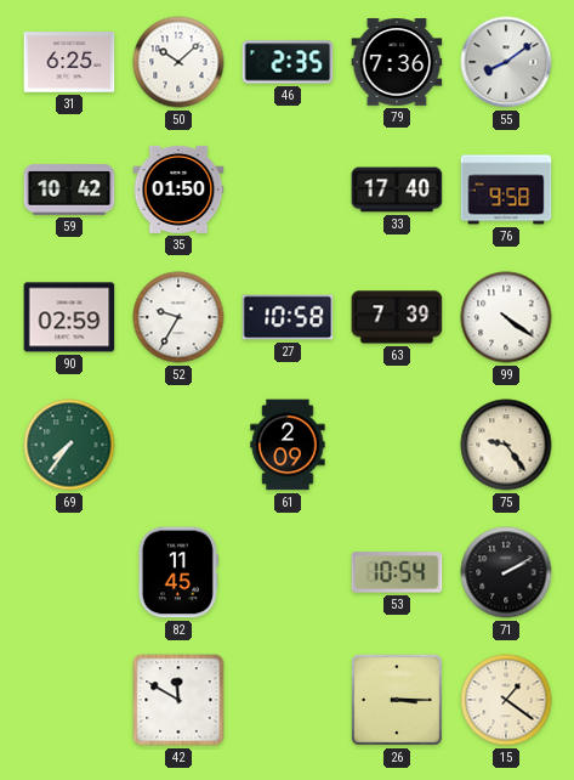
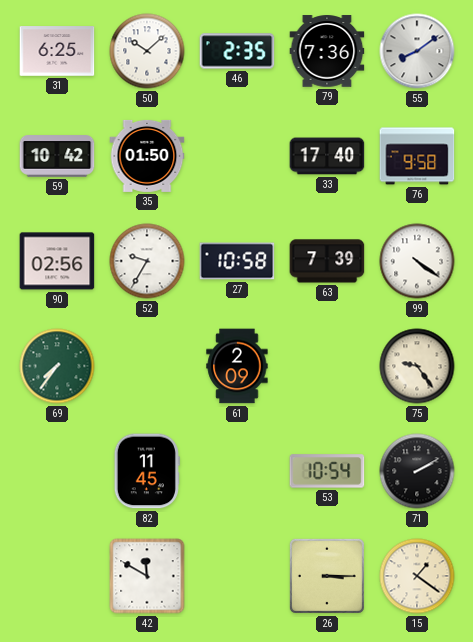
90: 02:59 -> 02:56
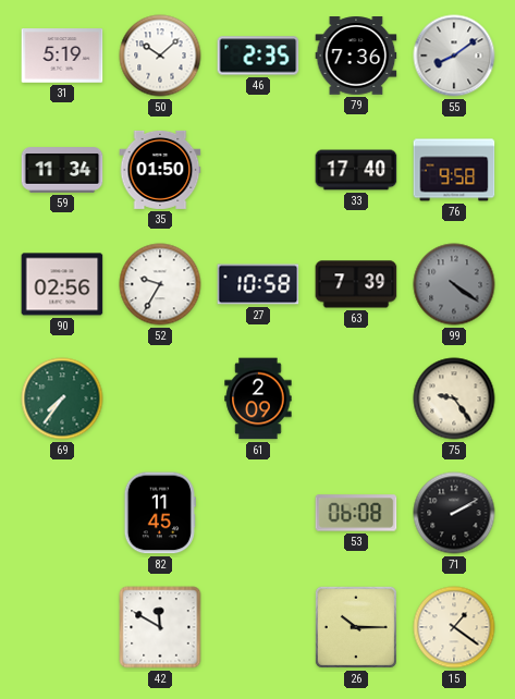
31: 6:25 -> 5:19
59: 10:42 -> 11:34
99 dial: white -> grey
53: 10:54 -> 06:08
26: 3:15 -> 10:15
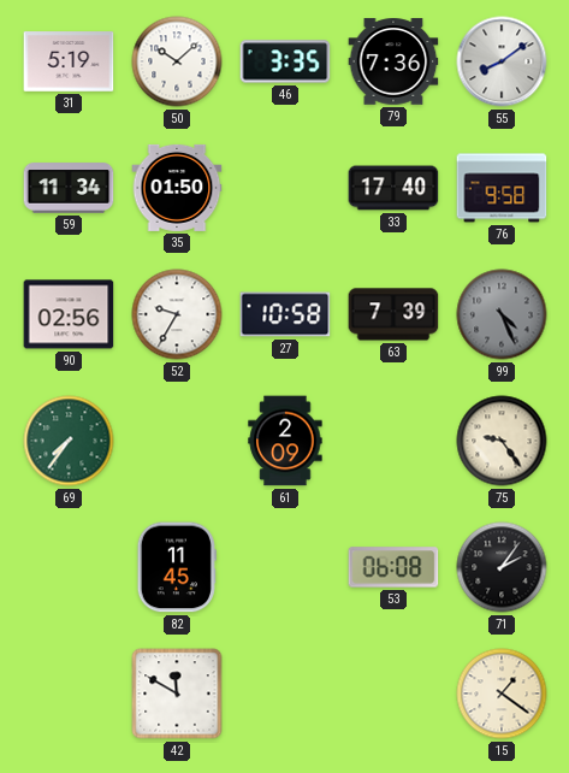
46: 2:35 -> 3:35
99: 4:21 -> 4:26
71: 2:10 -> 2:06
26: 10:15 -> none
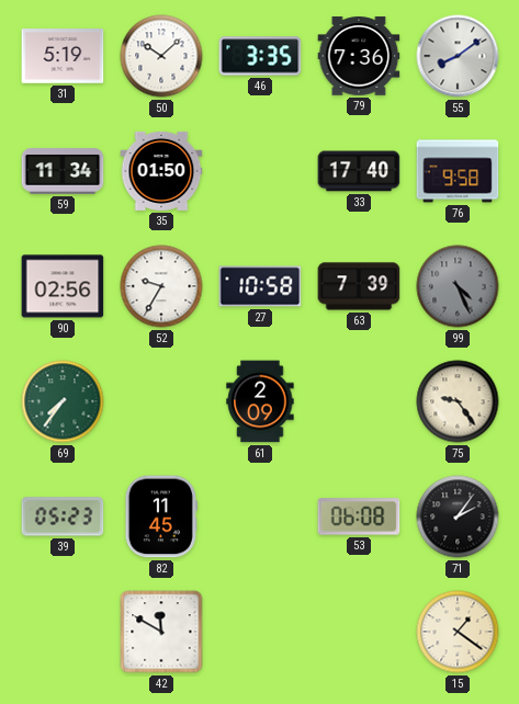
39: none -> 05:23
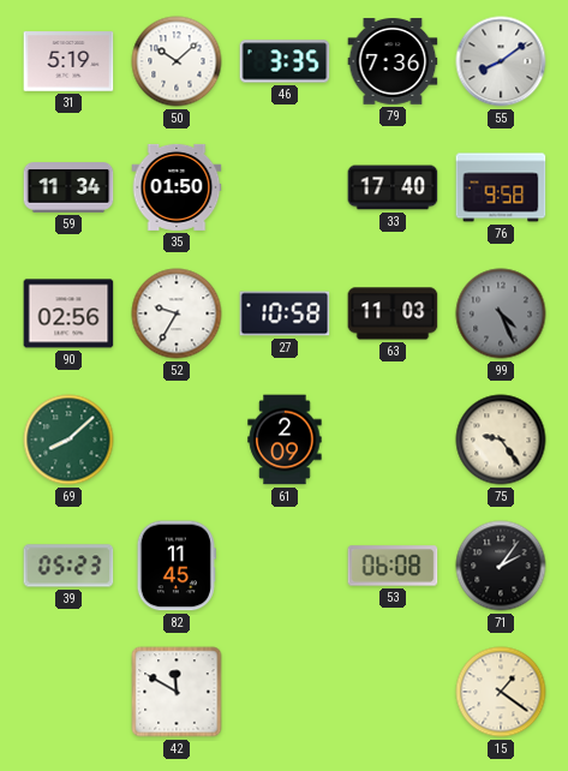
63: 7:39 -> 11:03
69: 7:36 -> 8:08
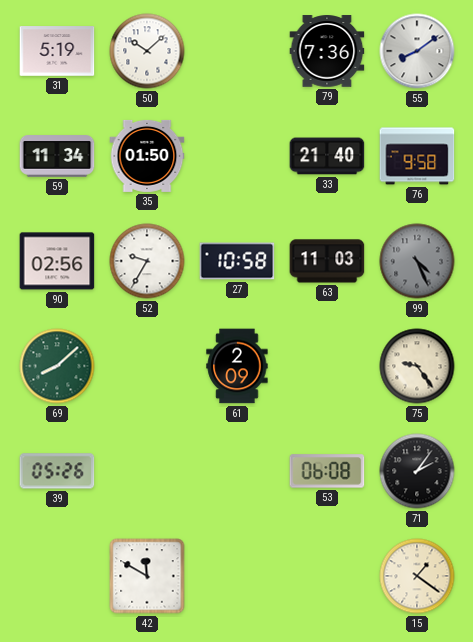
46: 3:35 -> none
33: 17:40 -> 21:40
39: 05:23 -> 05:26
82: 11:45 -> none
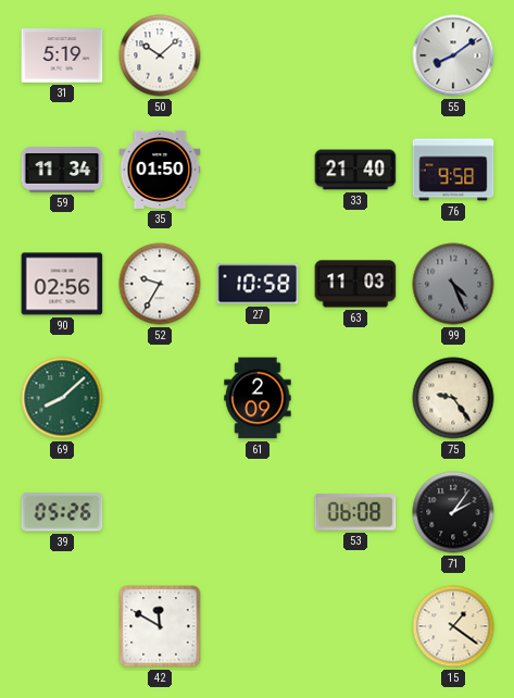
79: 7:36 -> none
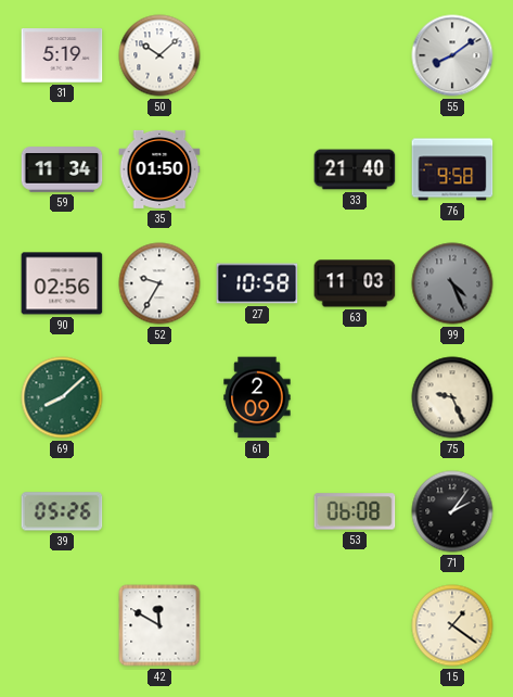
75: 9:24 -> 9:26
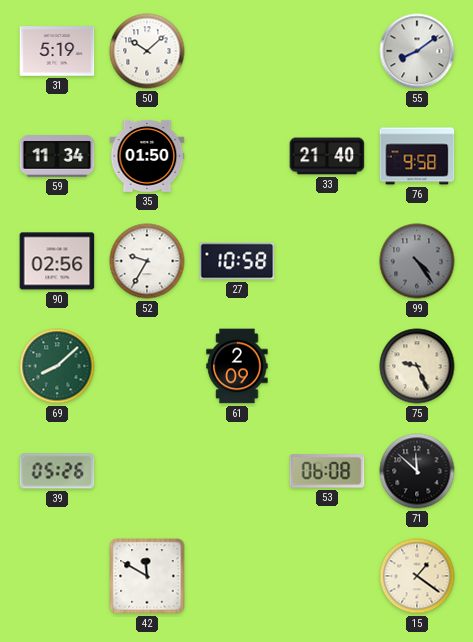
63: 11:03 -> none
99: 4:26 -> 4:24
71: 2:06 -> 11:52
